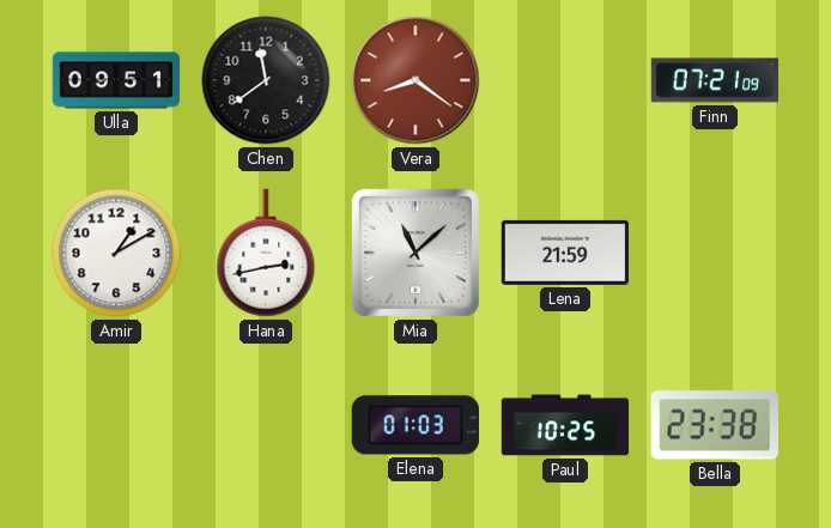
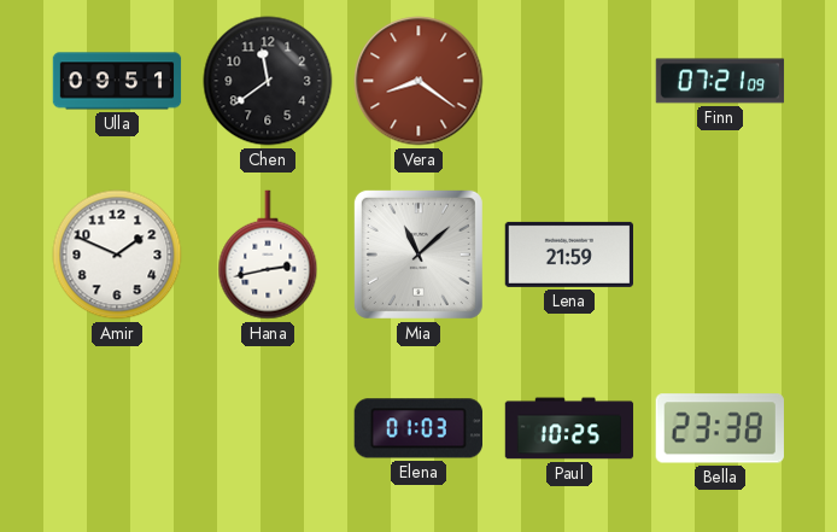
Amir: 1:10 -> 1:49
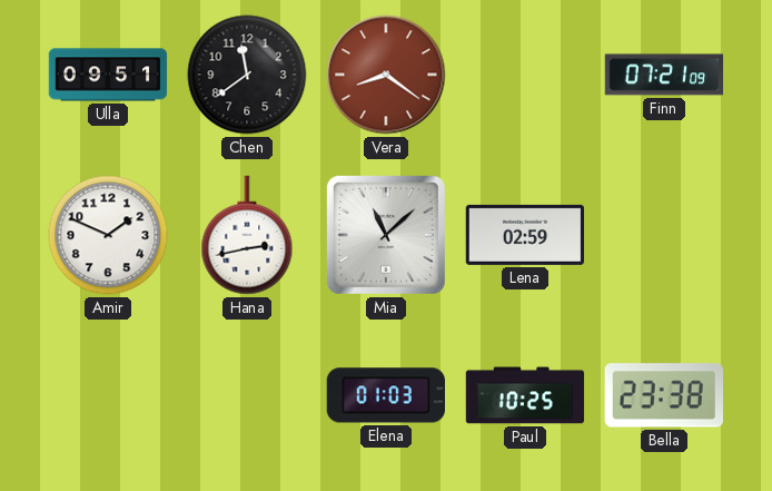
Lena: 21:59 -> 02:59
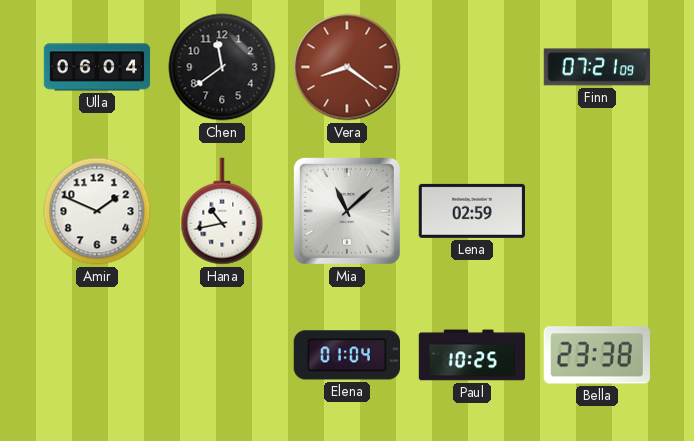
Ulla: 09:51 -> 06:04
Hana: 2:43 -> 10:43
Elena: 01:03 -> 01:04
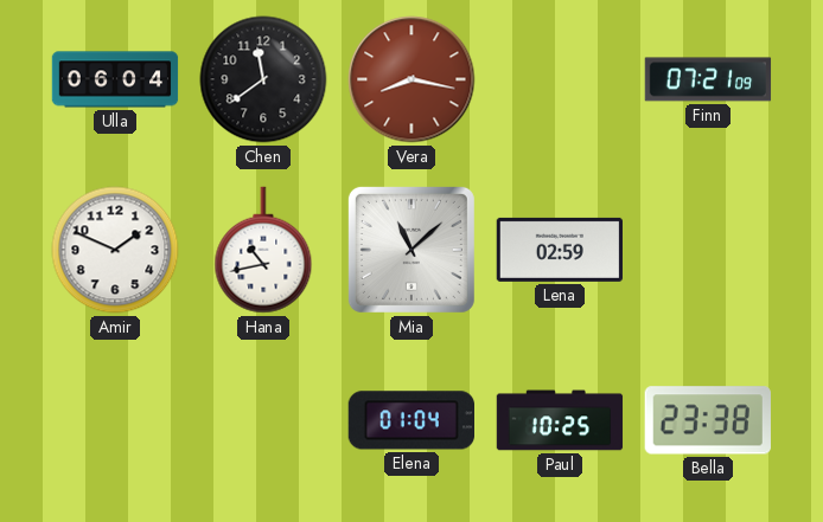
Vera: 8:21 -> 8:17
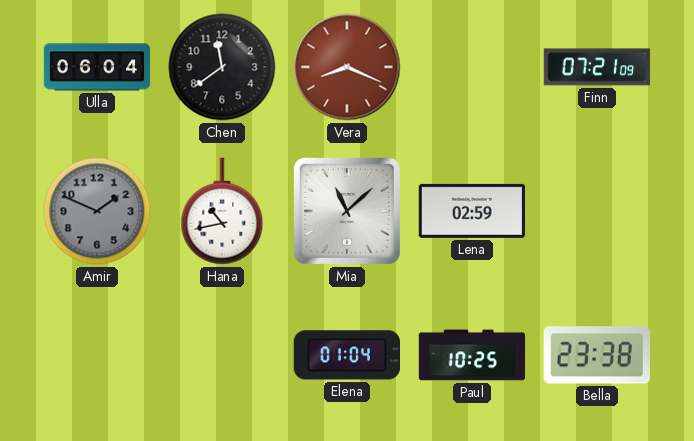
Vera: 8:17 -> 8:19
Amir dial: white -> grey
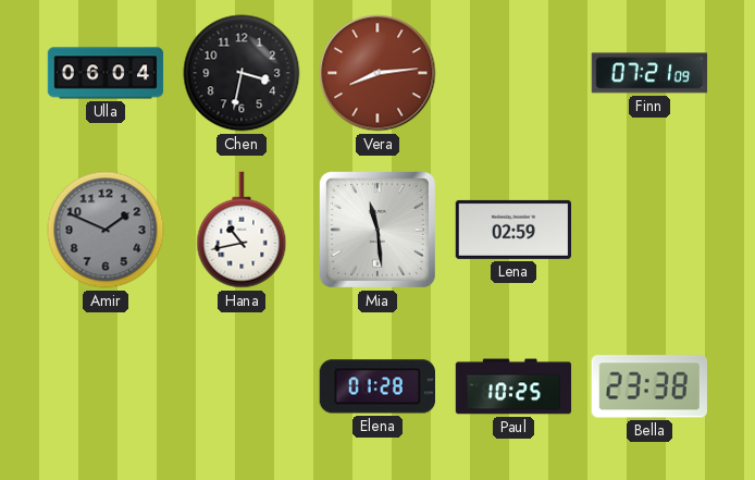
Chen: 11:39 -> 3:32
Vera: 8:19 -> 8:14
Mia: 11:08 -> 11:29
Elena: 01:04 -> 01:28
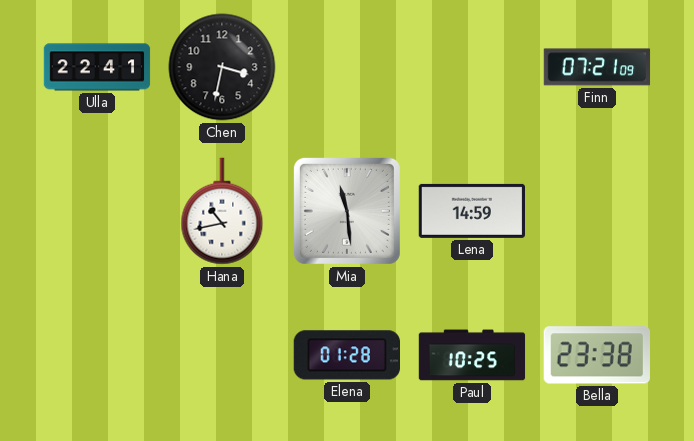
Ulla: 06:04 -> 22:41
Vera: 8:14 -> none
Amir: 1:49 -> none
Lena: 02:59 -> 14:59
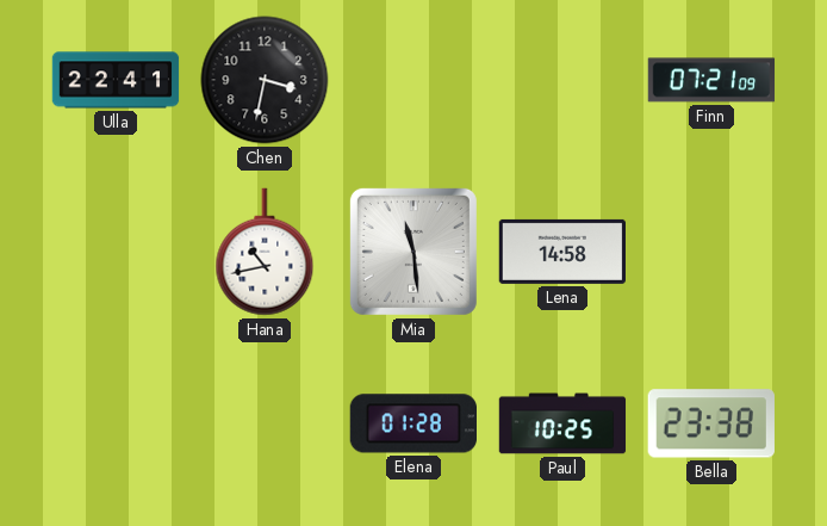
Lena: 14:59 -> 14:58
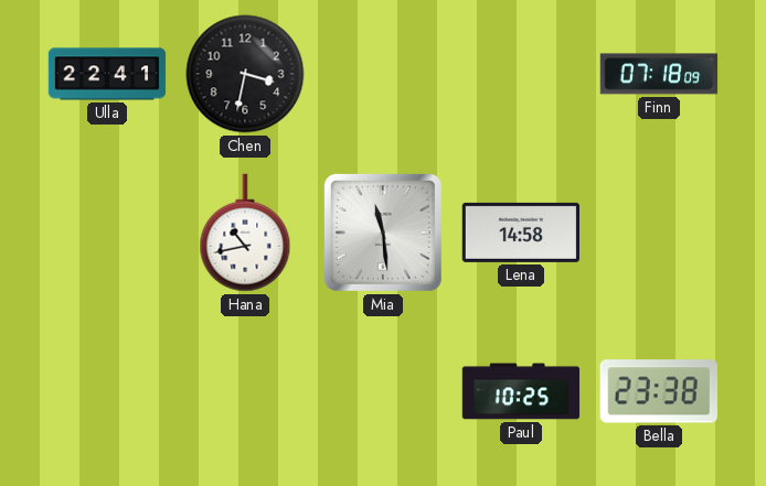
Finn: 07:21 -> 07:18
Elena: 01:28 -> none
